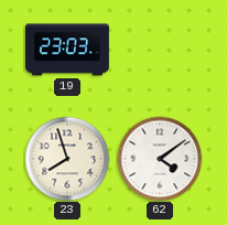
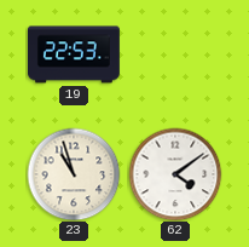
19: 23:03 -> 22:53
23: 7:57 -> 10:57
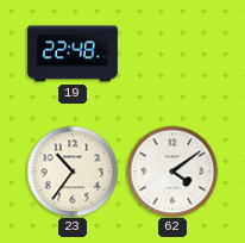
19: 22:53 -> 22:48
23: 10:57 -> 10:36
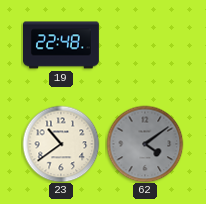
23: 10:36 -> 10:39
62 dial: white -> grey
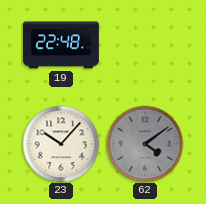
23: 10:39 -> 10:07
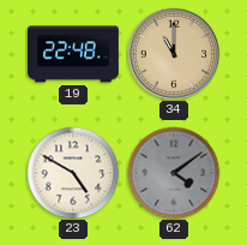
34: none -> 11:00
23: 10:07 -> 4:50
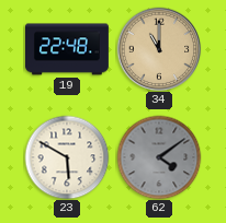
23: 4:50 -> 5:50
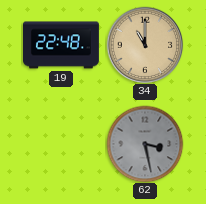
23: 5:50 -> none
62: 4:09 -> 3:28
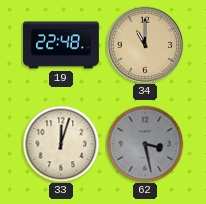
33: none -> 12:03
